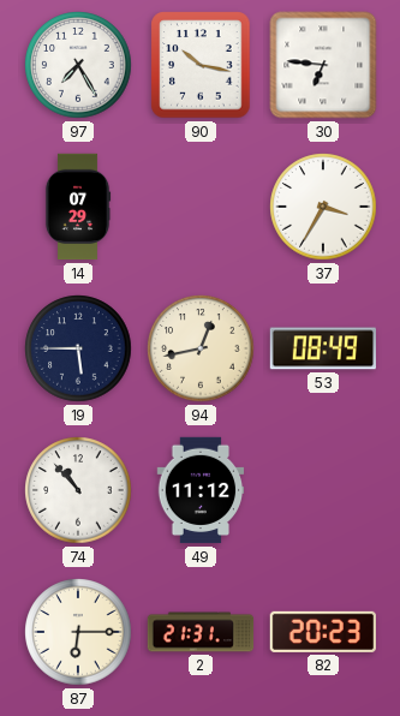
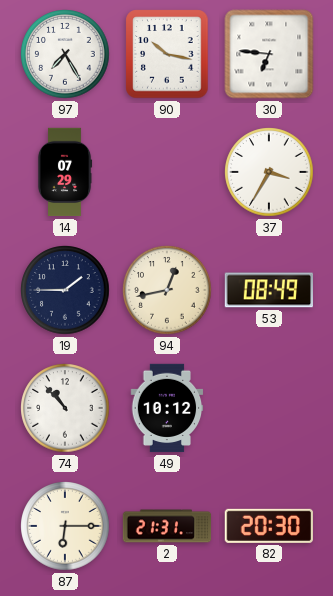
19: 5:45 -> 1:45
49: 11:12 -> 10:12
82: 20:23 -> 20:30
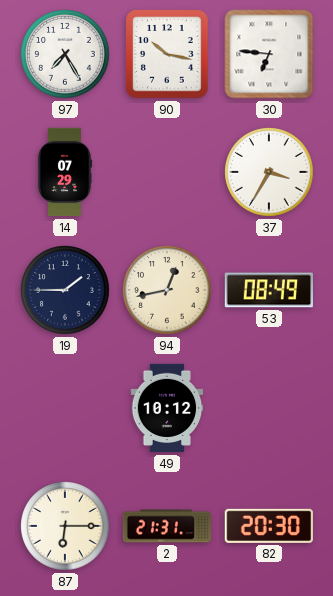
74: 10:53 -> none
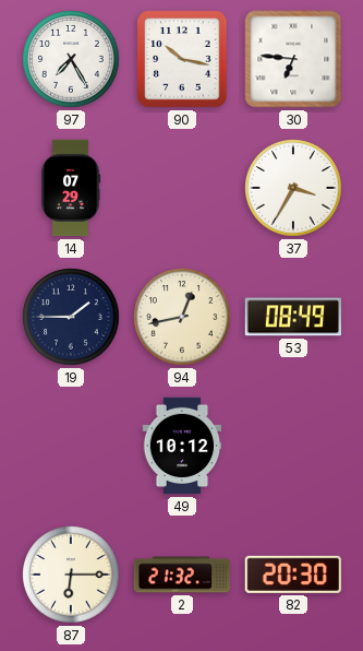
2: 21:31 -> 21:32
